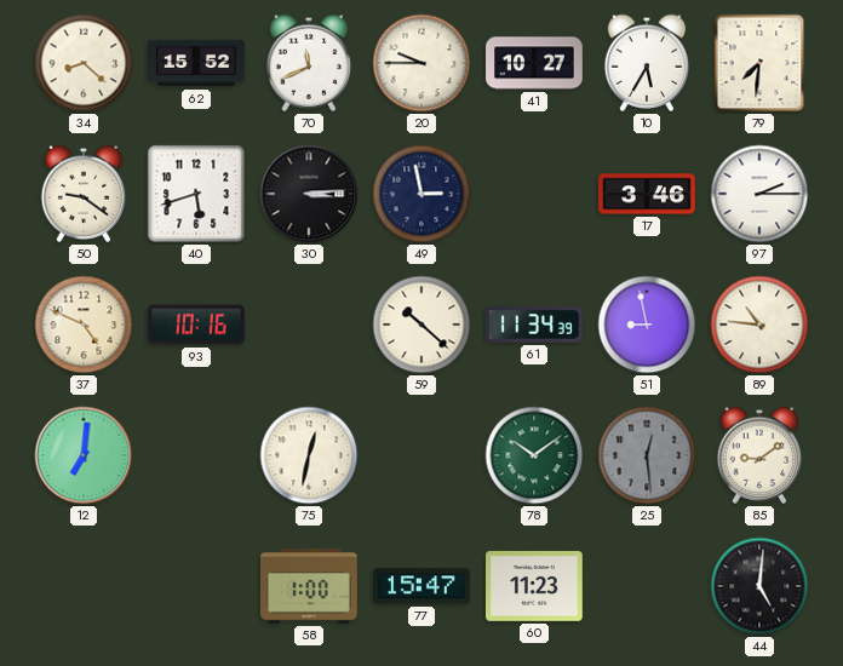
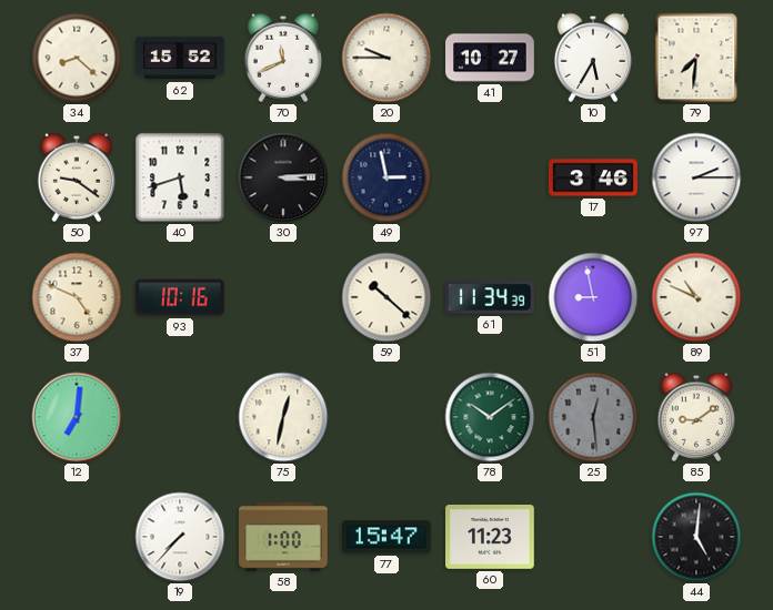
89: 10:46 -> 10:49
19: none -> 7:37
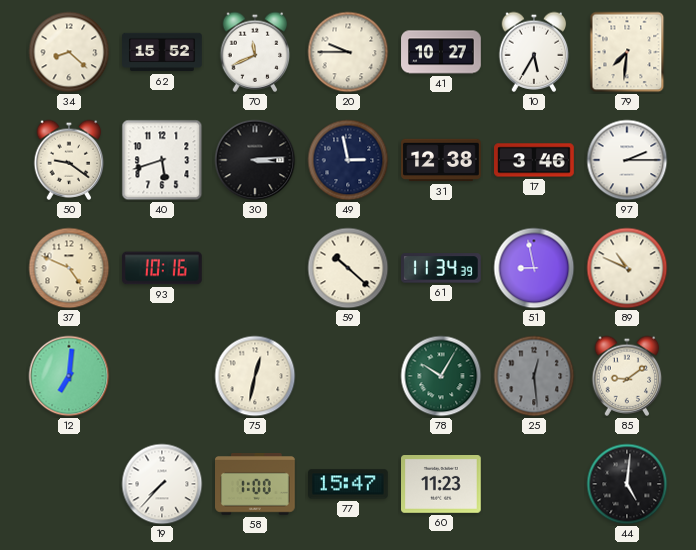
31: none -> 12:38
78: 10:09 -> 10:05
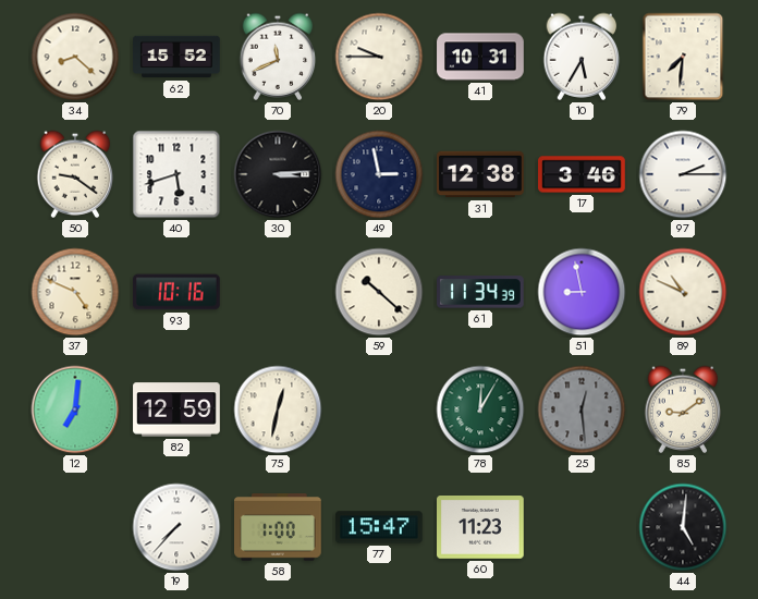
41: 10:27 -> 10:31
82: none -> 12:59
78: 10:05 -> 12:05
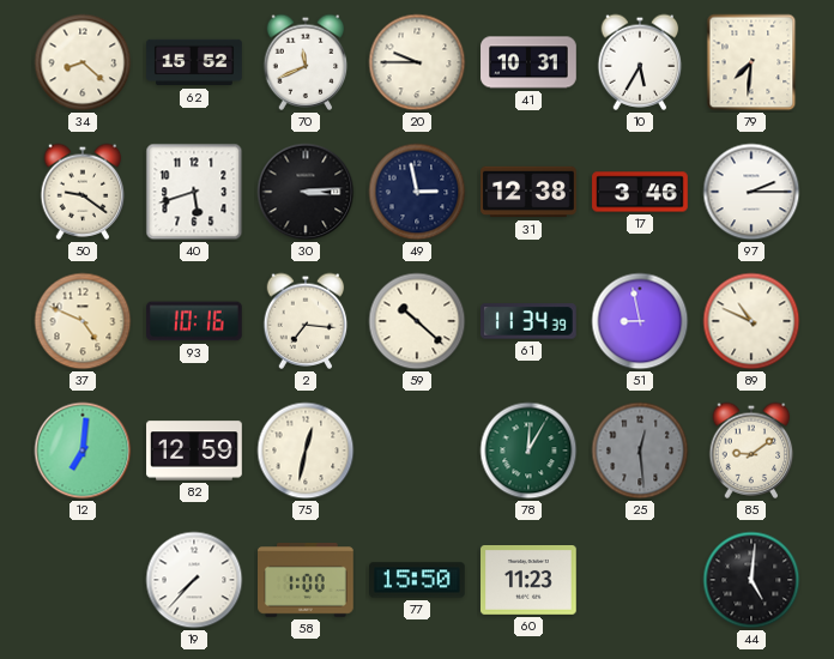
2: none -> 7:16
77: 15:47 -> 15:50
